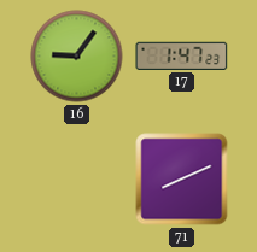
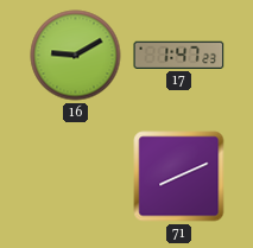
16: 9:06 -> 9:10
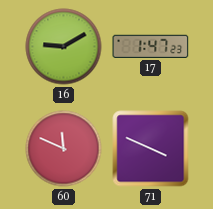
60: none -> 11:49
71: 8:11 -> 3:49
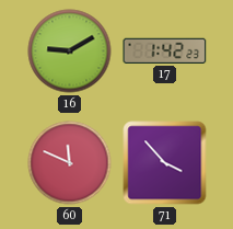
17: 1:47 -> 1:42
71: 3:49 -> 3:53
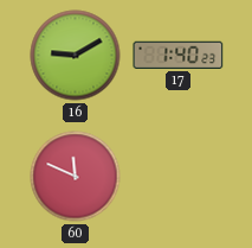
17: 1:42 -> 1:40
71: 3:53 -> none
